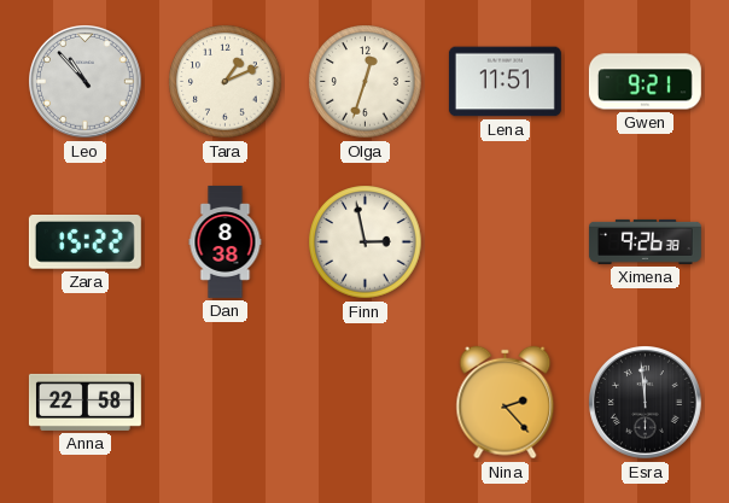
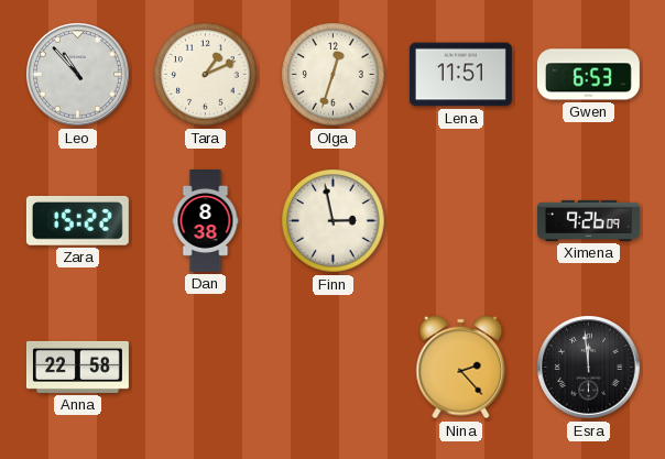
Gwen: 9:21 -> 6:53
Ximena: 9:26:38 -> 9:26:09
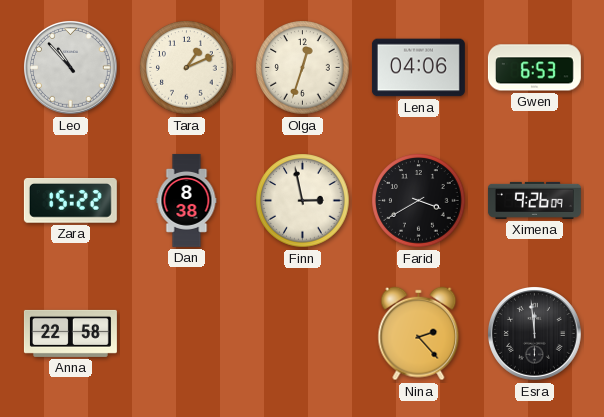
Lena: 11:51 -> 04:06
Farid: none -> 3:40
